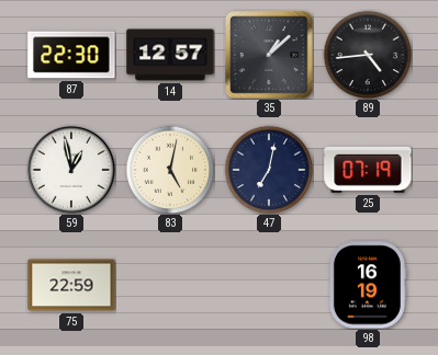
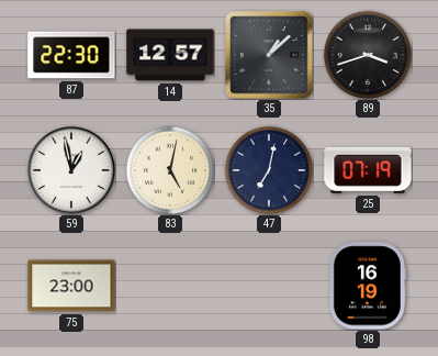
89: 4:44 -> 3:42
75: 22:59 -> 23:00
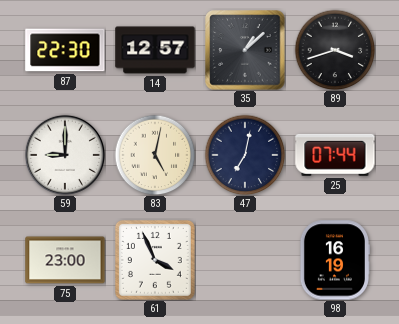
59: 12:58 -> 9:00
25: 07:19 -> 07:44
61: none -> 3:56
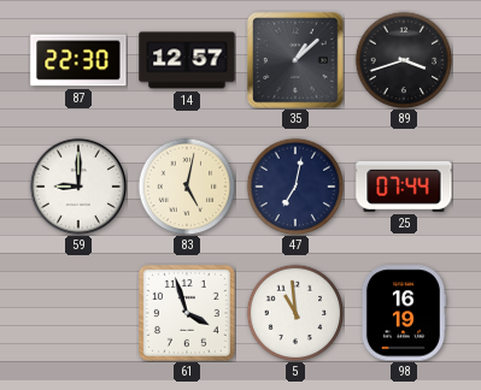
75: 23:00 -> none
61: 3:56 -> 3:57
5: none -> 10:59
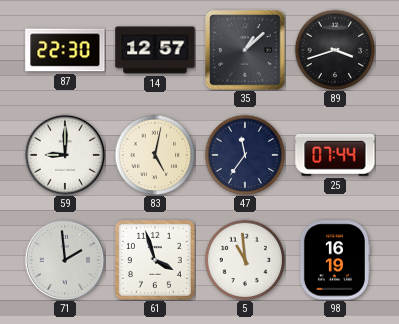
47: 7:02 -> 11:36
71: none -> 1:59
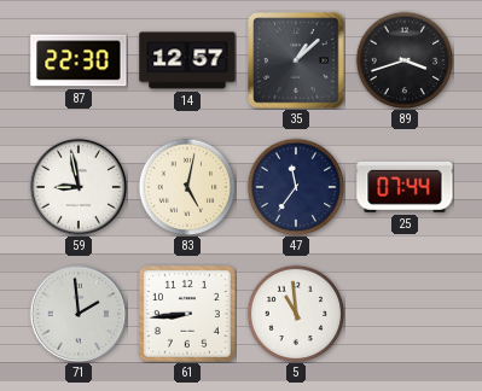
59: 9:00 -> 8:58
61: 3:57 -> 8:44
98: 16:19 -> none
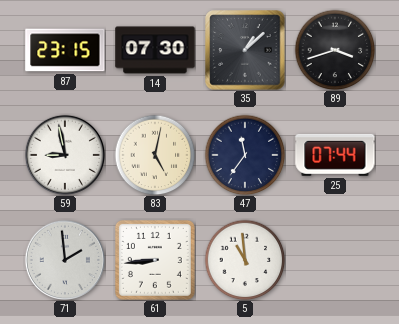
87: 22:30 -> 23:15
14: 12:57 -> 07:30
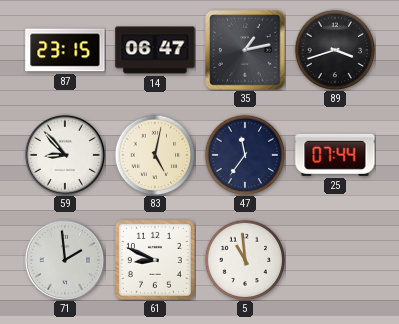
14: 07:30 -> 06:47
35: 1:08 -> 1:13
59: 8:58 -> 8:53
61: 8:44 -> 8:49
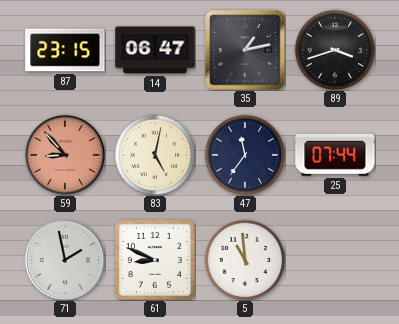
59 dial: white -> salmon
71: 1:59 -> 1:58
